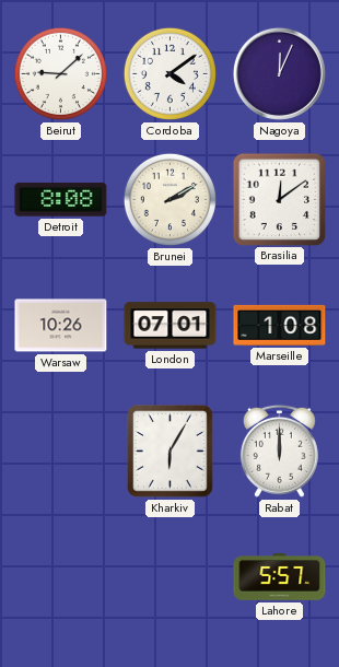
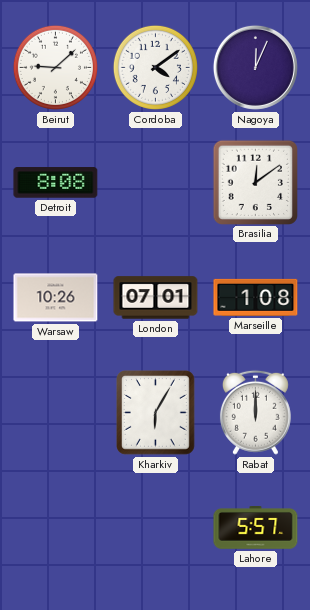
Brunei: 2:10 -> none
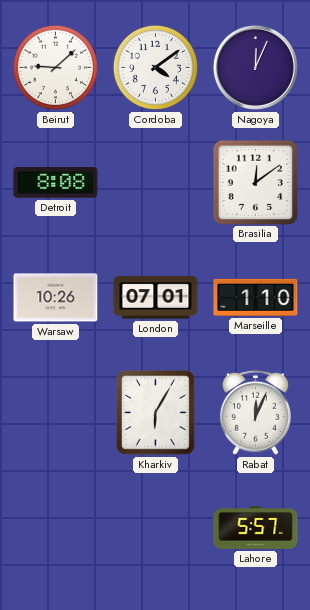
Marseille: 1:08 -> 1:10
Rabat: 12:00 -> 12:04
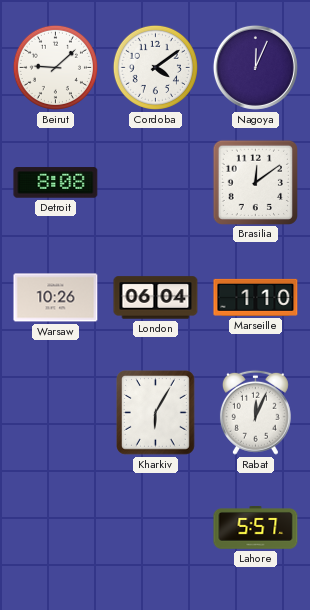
London: 07:01 -> 06:04
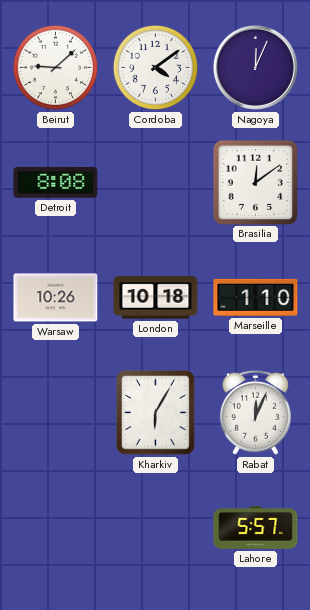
London: 06:04 -> 10:18
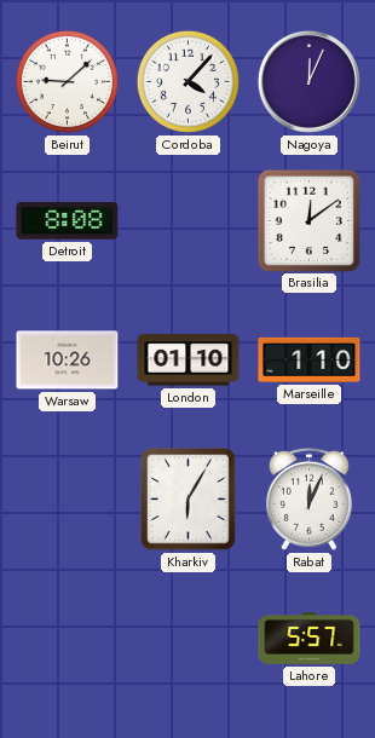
Cordoba: 4:09 -> 4:07
London: 10:18 -> 01:10
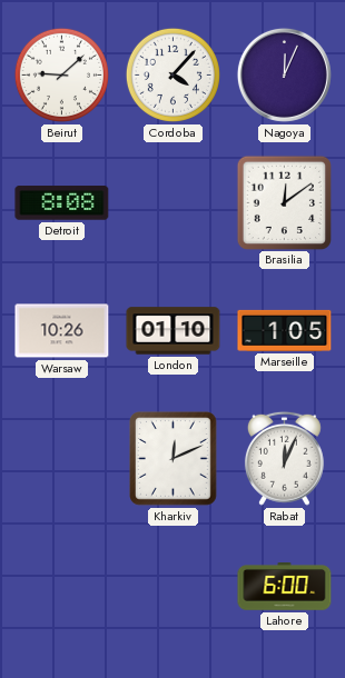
Marseille: 1:10 -> 1:05
Kharkiv: 6:05 -> 12:11
Lahore: 5:57 -> 6:00
